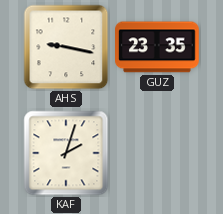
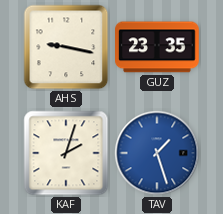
TAV: none -> 1:27
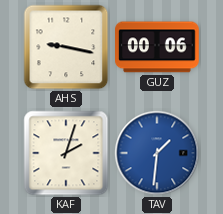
GUZ: 23:35 -> 00:06
TAV: 1:27 -> 1:31
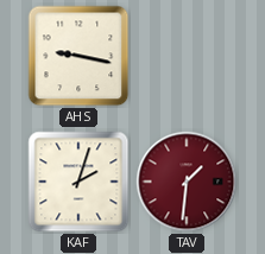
GUZ: 00:06 -> none
TAV dial: blue -> burgundy
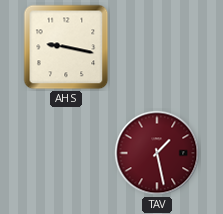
KAF: 2:03 -> none
TAV: 1:31 -> 1:28
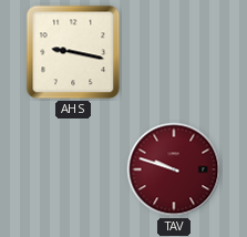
TAV: 1:28 -> 9:48
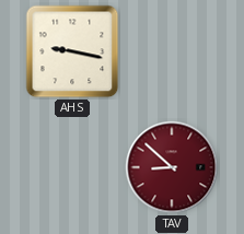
TAV: 9:48 -> 8:52
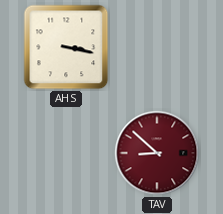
AHS: 9:17 -> 3:17
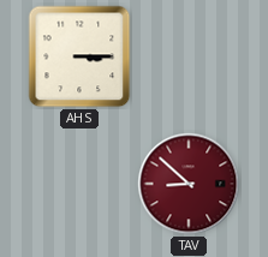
AHS: 3:17 -> 3:15
